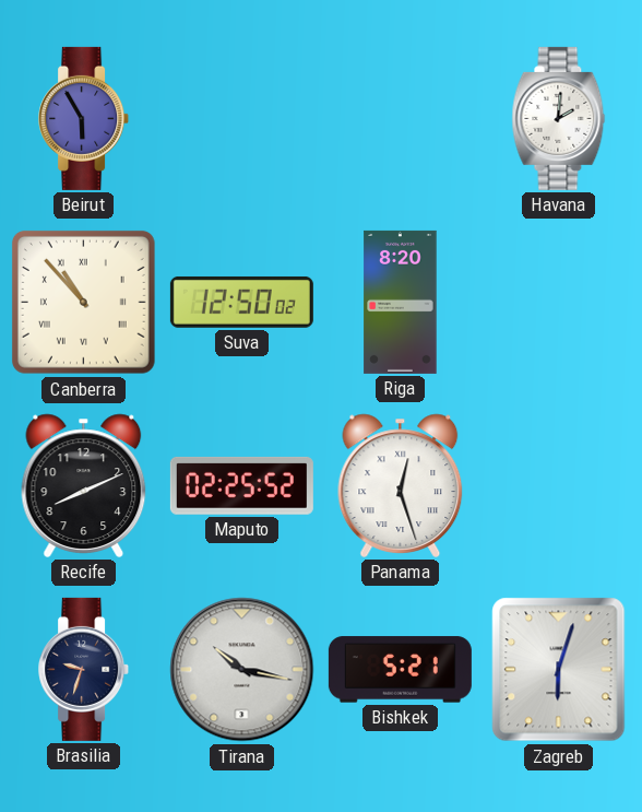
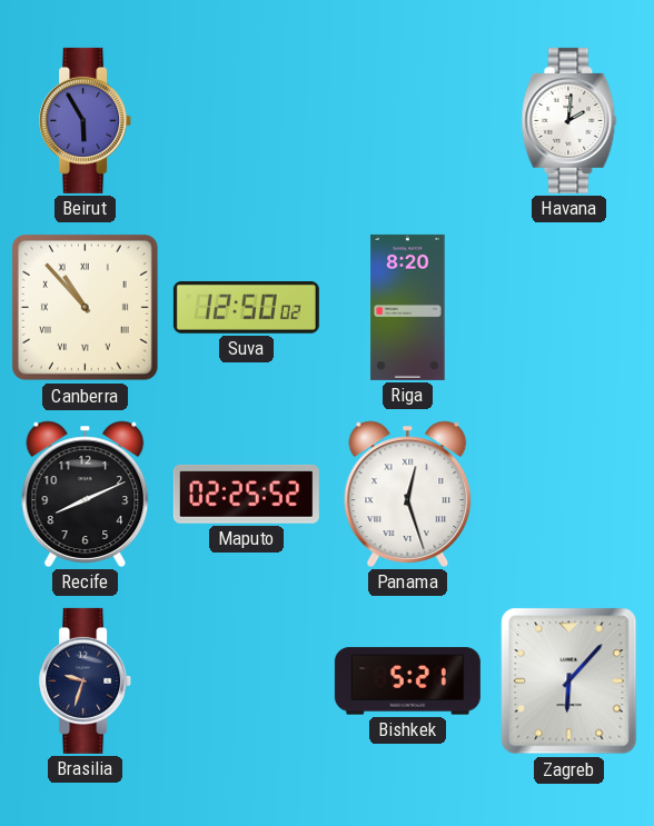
Tirana: 10:17 -> none
Zagreb: 6:03 -> 6:07
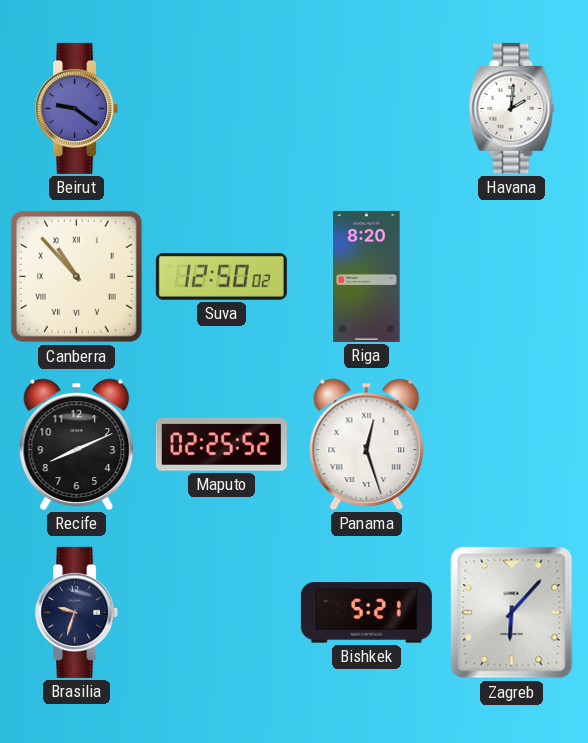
Beirut: 5:55 -> 9:21
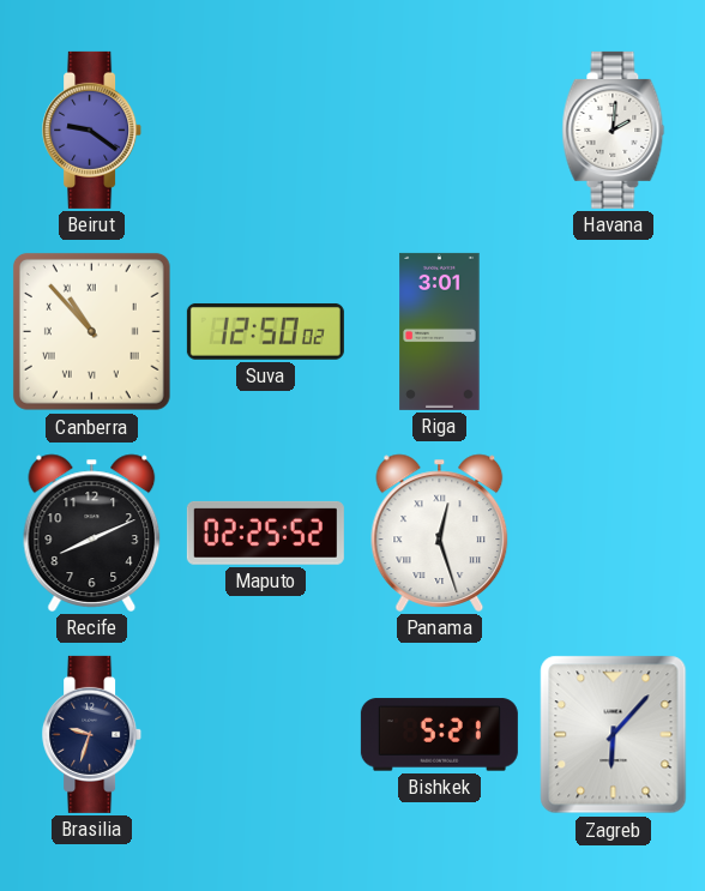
Riga: 8:20 -> 3:01
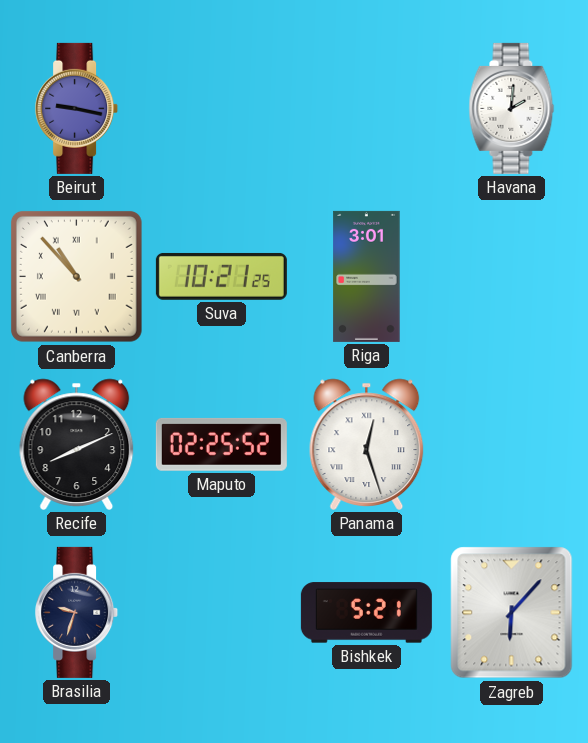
Beirut: 9:21 -> 9:17
Suva: 12:50 -> 10:21
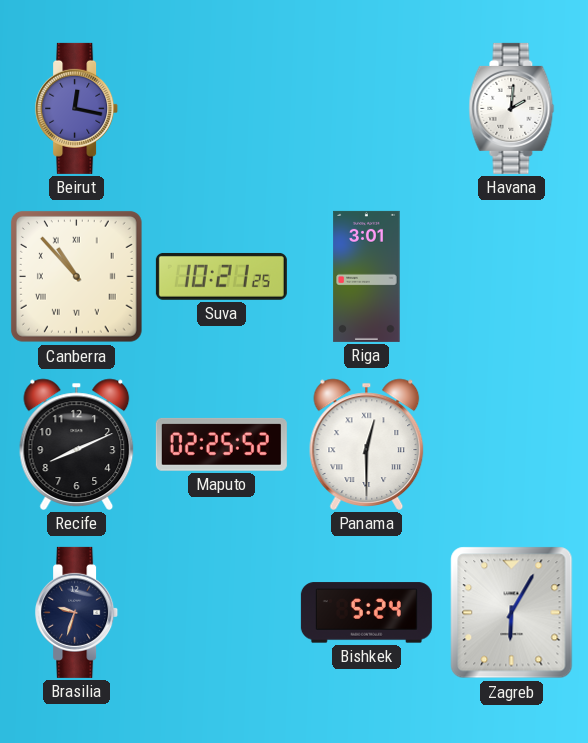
Beirut: 9:17 -> 12:17
Panama: 12:27 -> 12:30
Bishkek: 5:21 -> 5:24
Zagreb: 6:07 -> 6:05
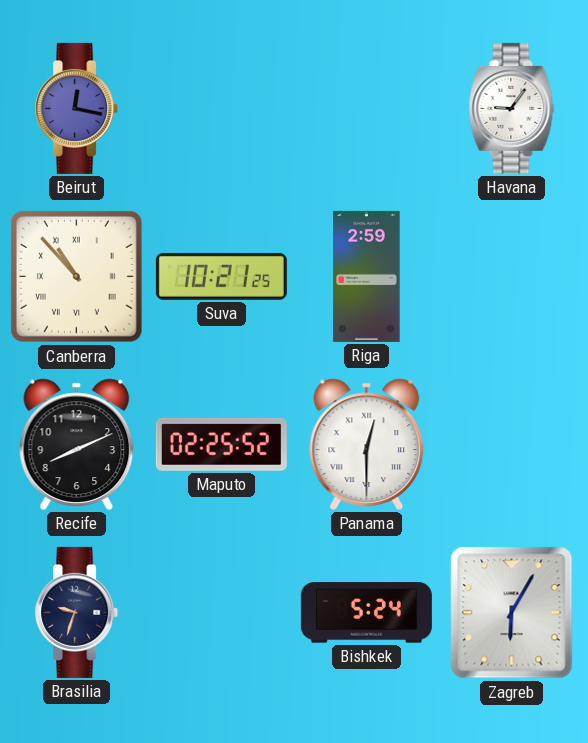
Havana: 2:01 -> 9:06
Riga: 3:01 -> 2:59
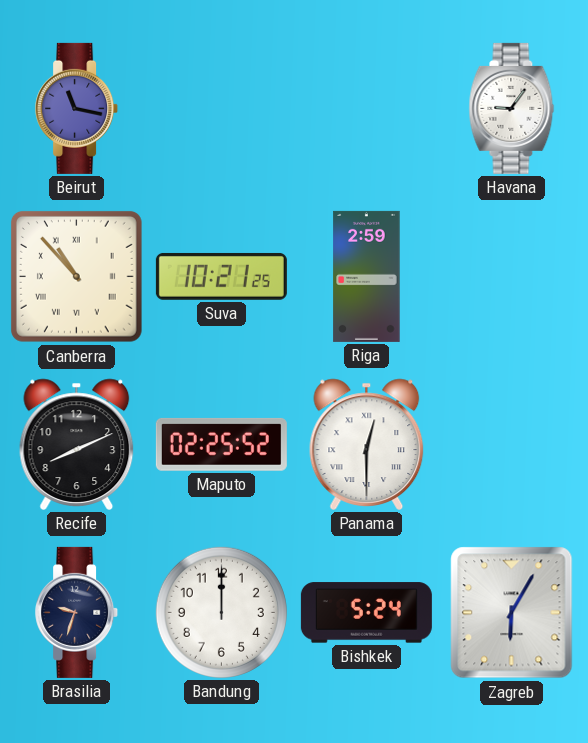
Beirut: 12:17 -> 11:17
Bandung: none -> 12:00
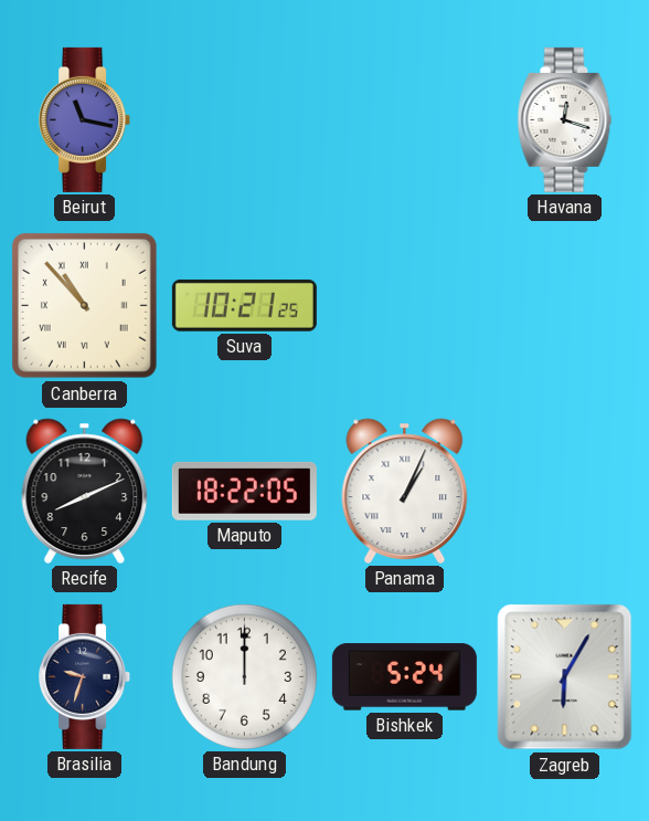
Havana: 9:06 -> 12:18
Riga: 2:59 -> none
Maputo: 02:25 -> 18:22
Panama: 12:30 -> 1:04
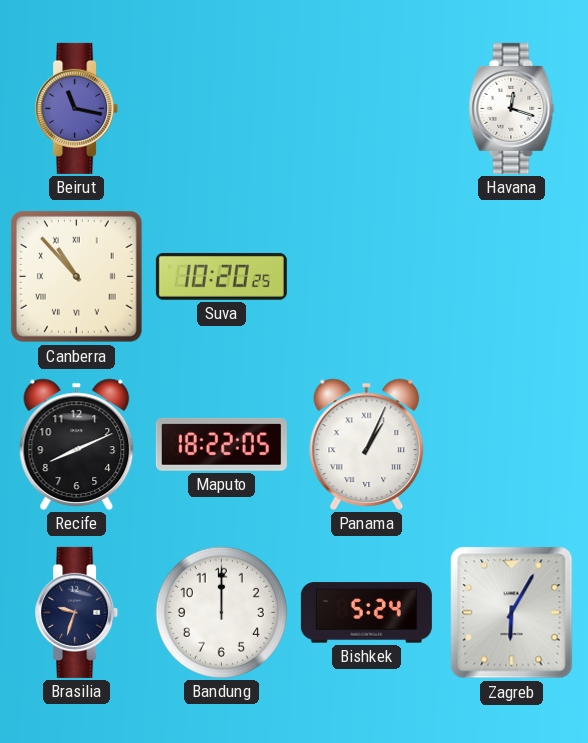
Suva: 10:21 -> 10:20
